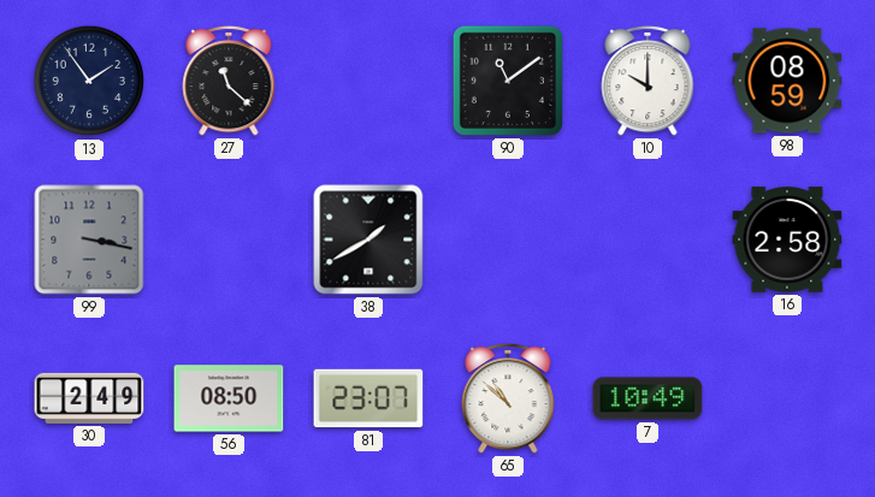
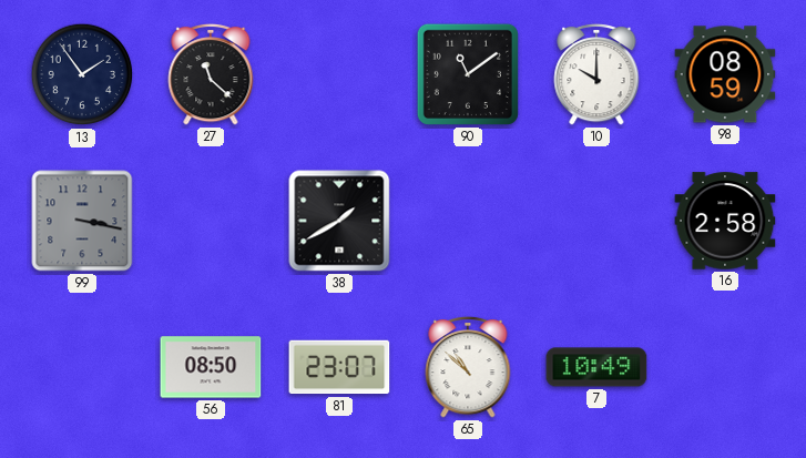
30: 2:49 -> none
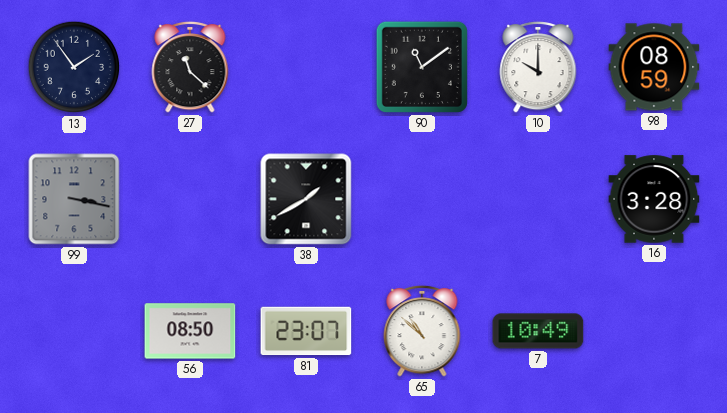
16: 2:58 -> 3:28
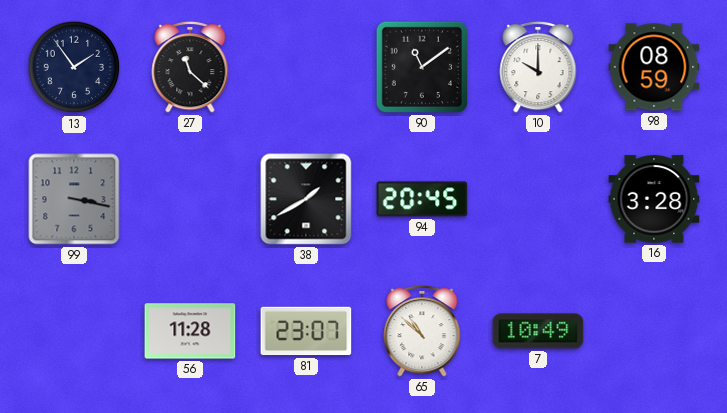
94: none -> 20:45
56: 08:50 -> 11:28
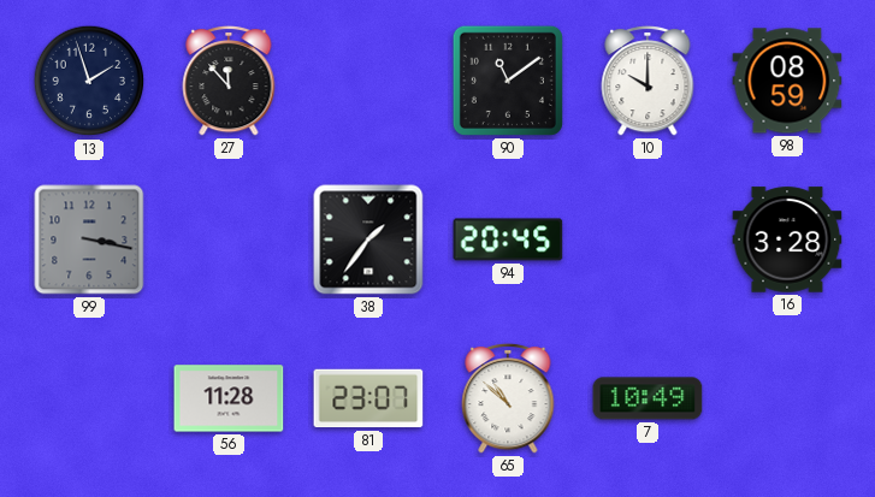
13: 1:54 -> 1:57
27: 11:22 -> 11:53
38: 1:40 -> 1:36
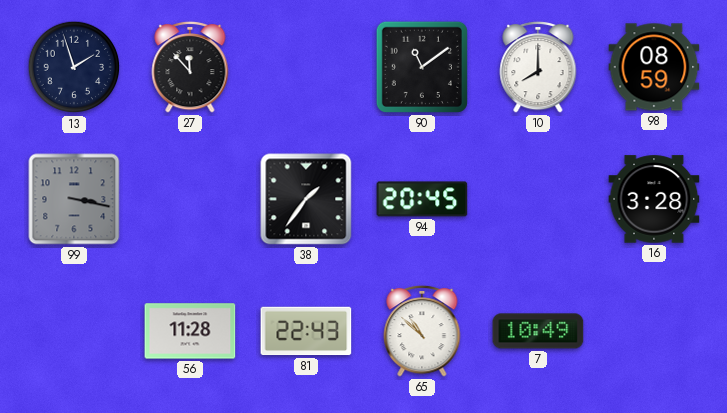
10: 10:00 -> 8:00
81: 23:07 -> 22:43
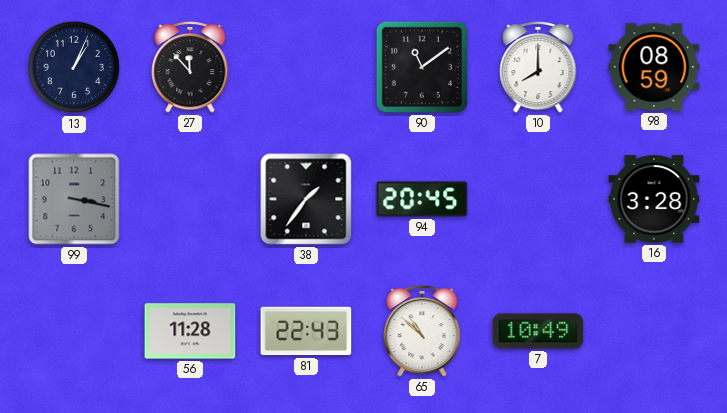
13: 1:57 -> 1:04
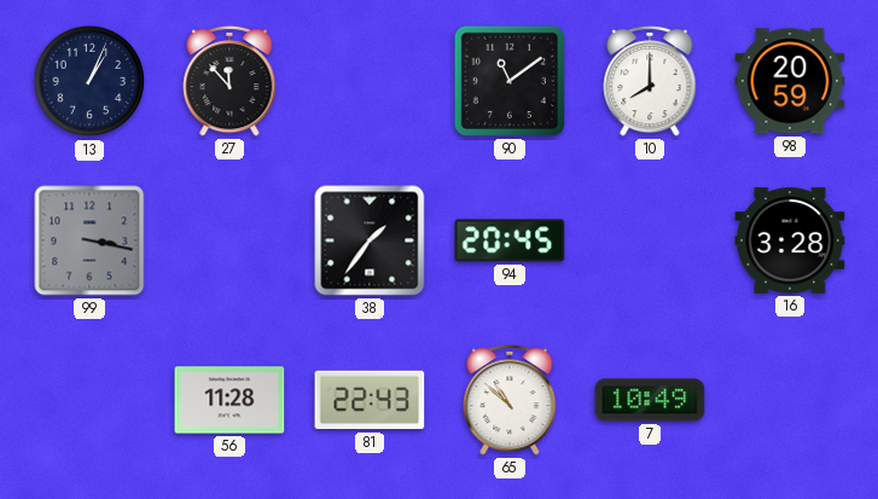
98: 08:59 -> 20:59
